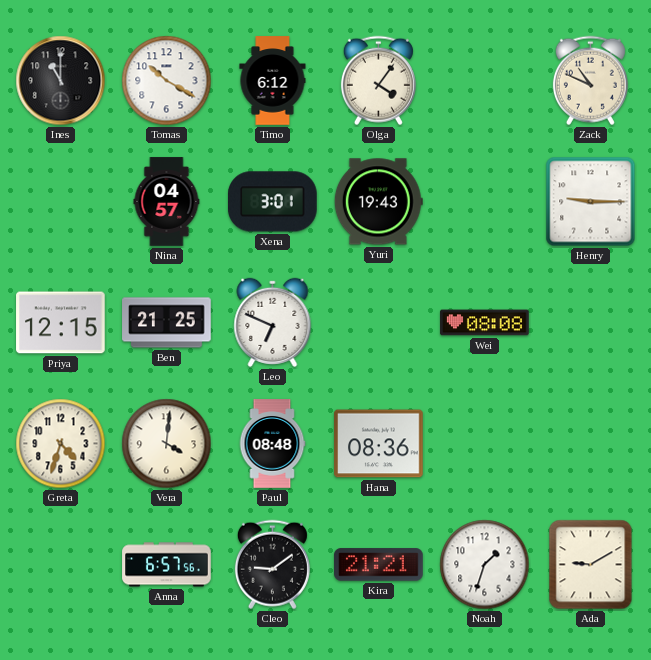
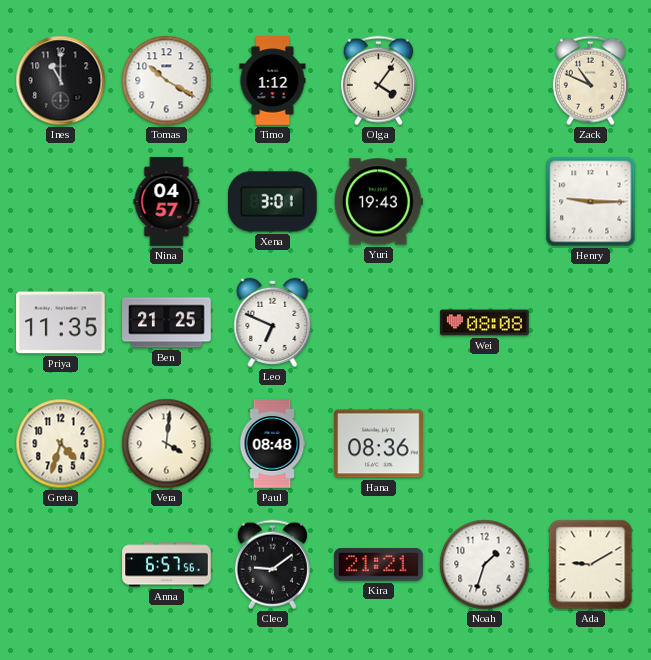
Timo: 6:12 -> 1:12
Priya: 12:15 -> 11:35
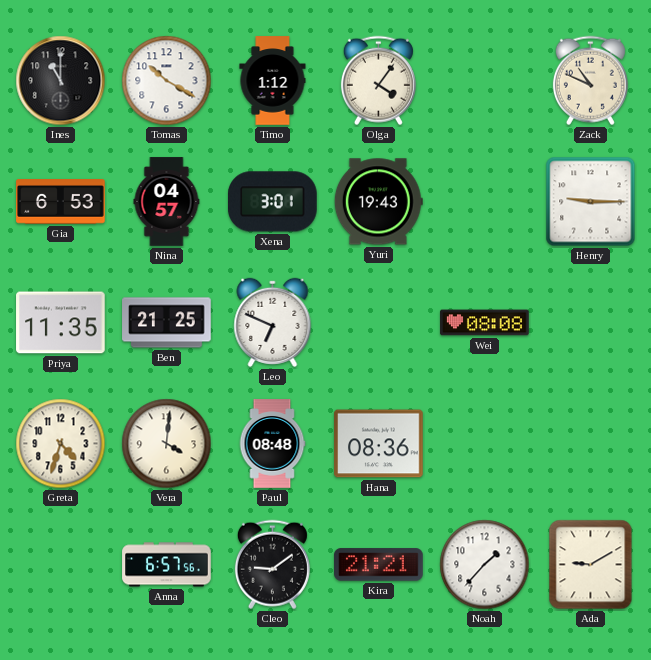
Gia: none -> 6:53
Noah: 1:33 -> 1:37
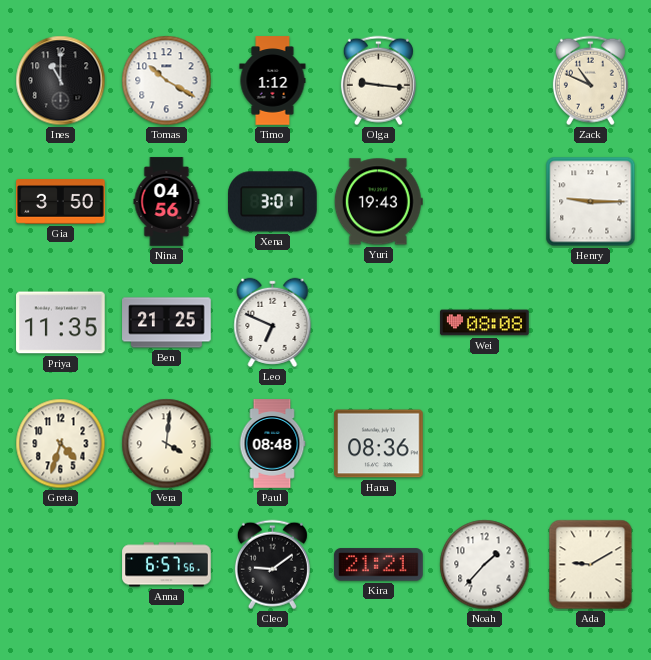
Olga: 4:06 -> 9:16
Gia: 6:53 -> 3:50
Nina: 04:57 -> 04:56
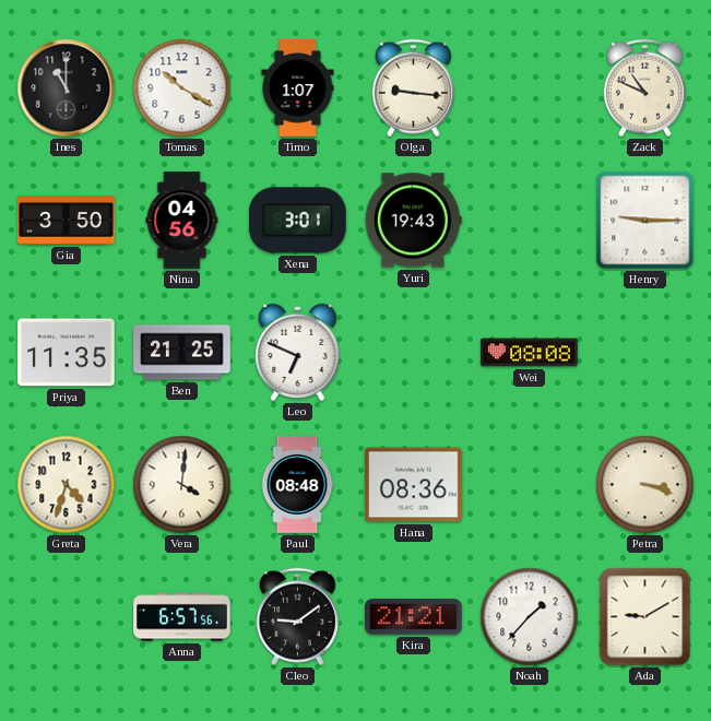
Timo: 1:12 -> 1:07
Petra: none -> 3:18
